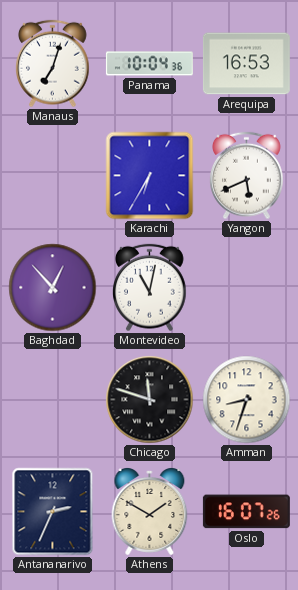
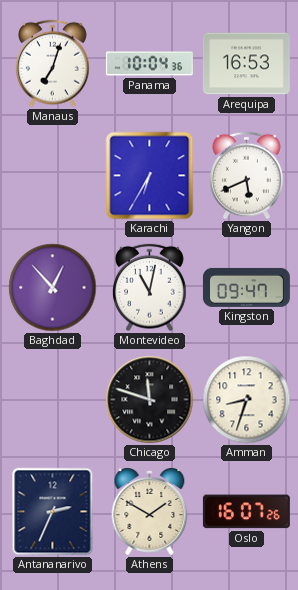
Kingston: none -> 09:47
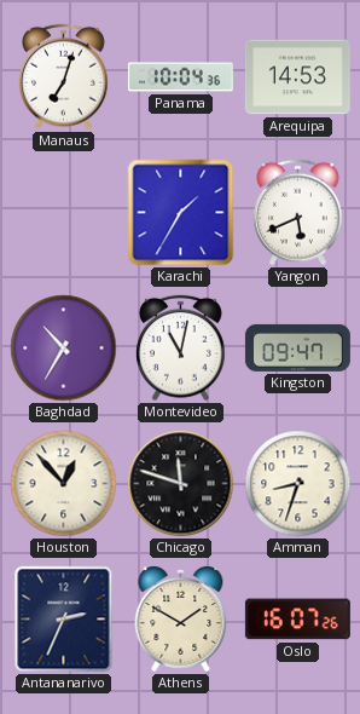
Arequipa: 16:53 -> 14:53
Karachi: 6:35 -> 1:35
Baghdad: 12:53 -> 10:35
Houston: none -> 12:53
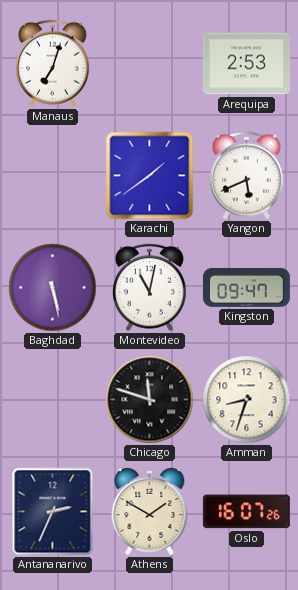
Panama: 10:04 -> none
Arequipa: 14:53 -> 2:53
Karachi: 1:35 -> 1:39
Baghdad: 10:35 -> 5:28
Houston: 12:53 -> none
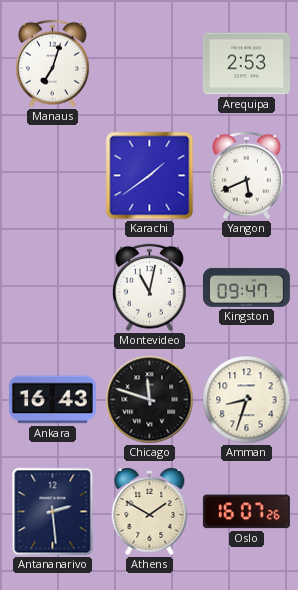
Baghdad: 5:28 -> none
Ankara: none -> 16:43
Antananarivo: 2:34 -> 2:29
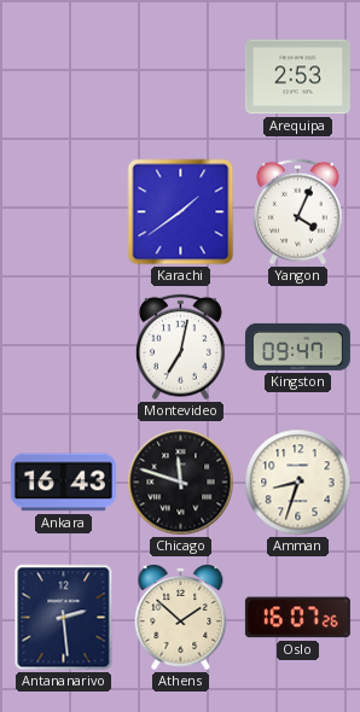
Manaus: 7:03 -> none
Yangon: 5:41 -> 4:04
Montevideo: 11:02 -> 7:02
Athens: 1:50 -> 1:52
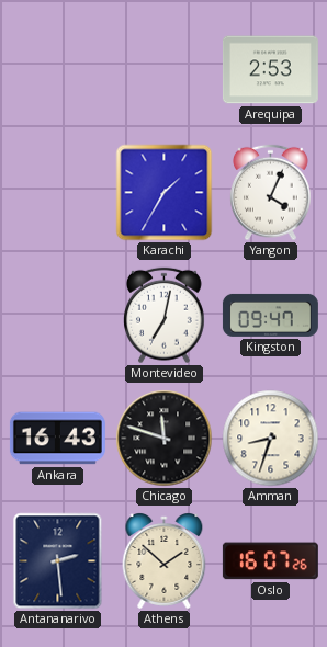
Karachi: 1:39 -> 1:35
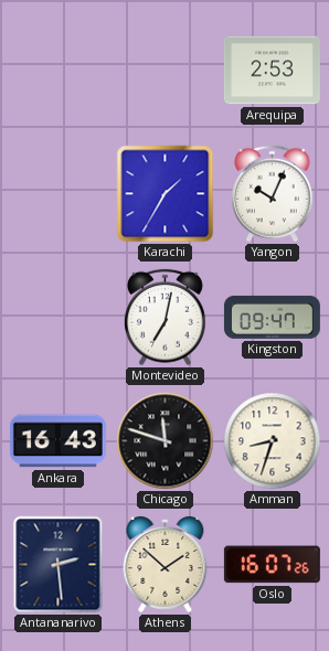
Yangon: 4:04 -> 10:04
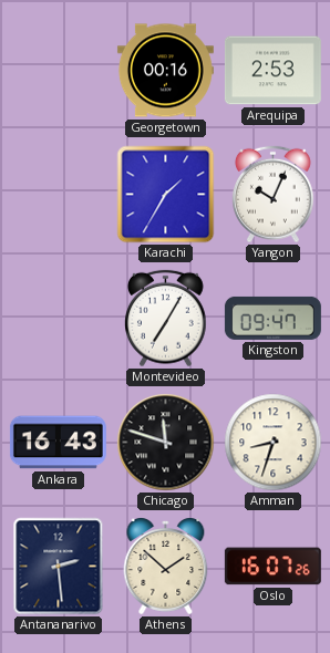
Georgetown: none -> 00:16
Montevideo: 7:02 -> 7:05
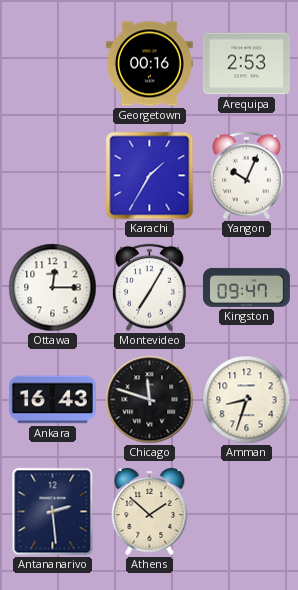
Ottawa: none -> 12:15
Oslo: 16:07 -> none
